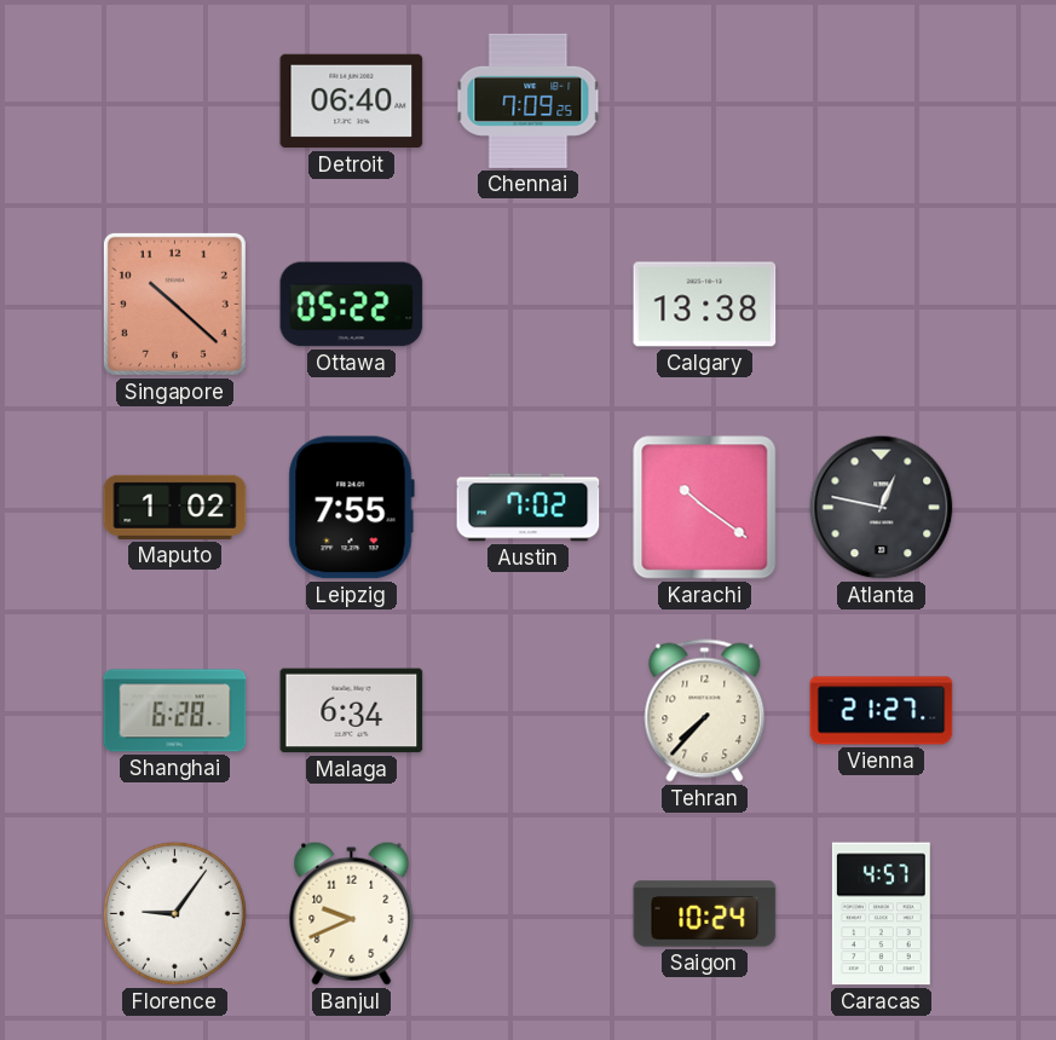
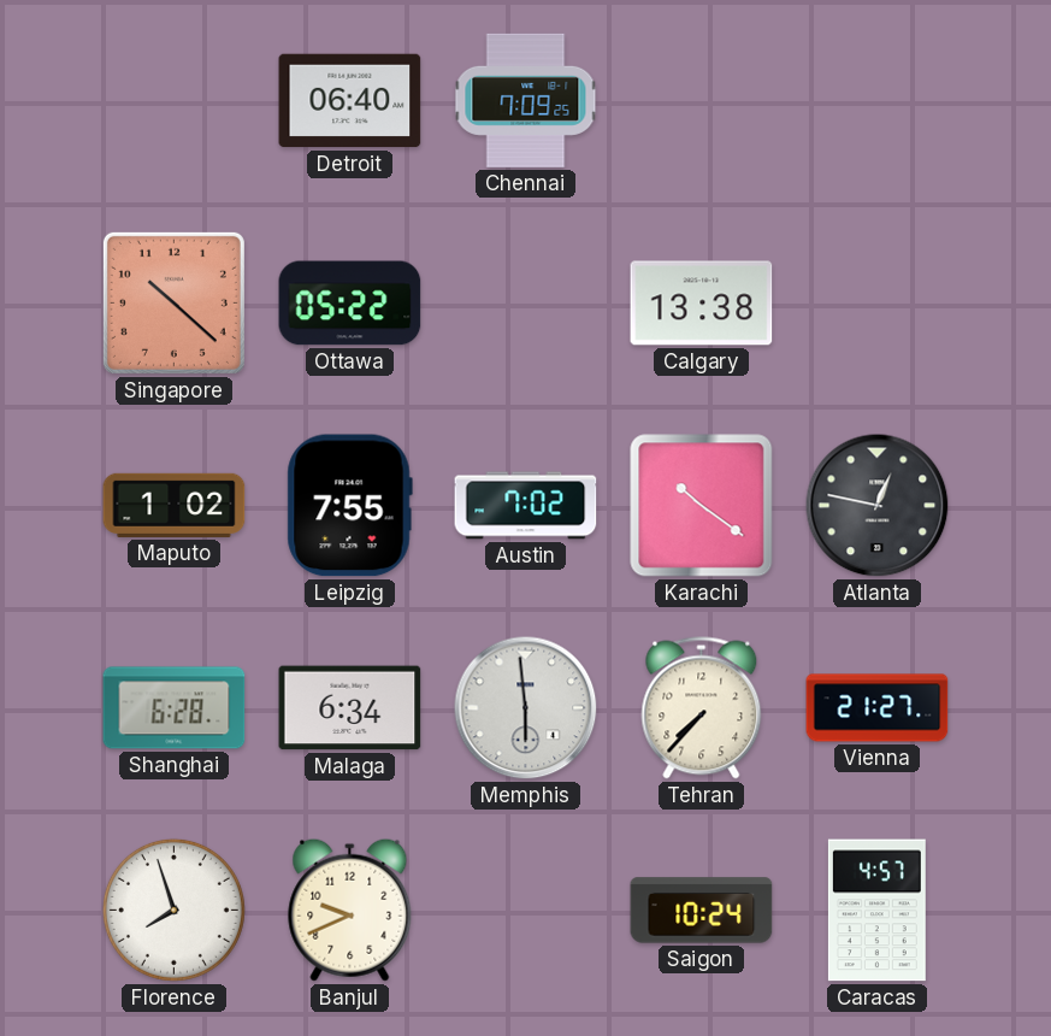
Memphis: none -> 5:59
Florence: 9:06 -> 7:57
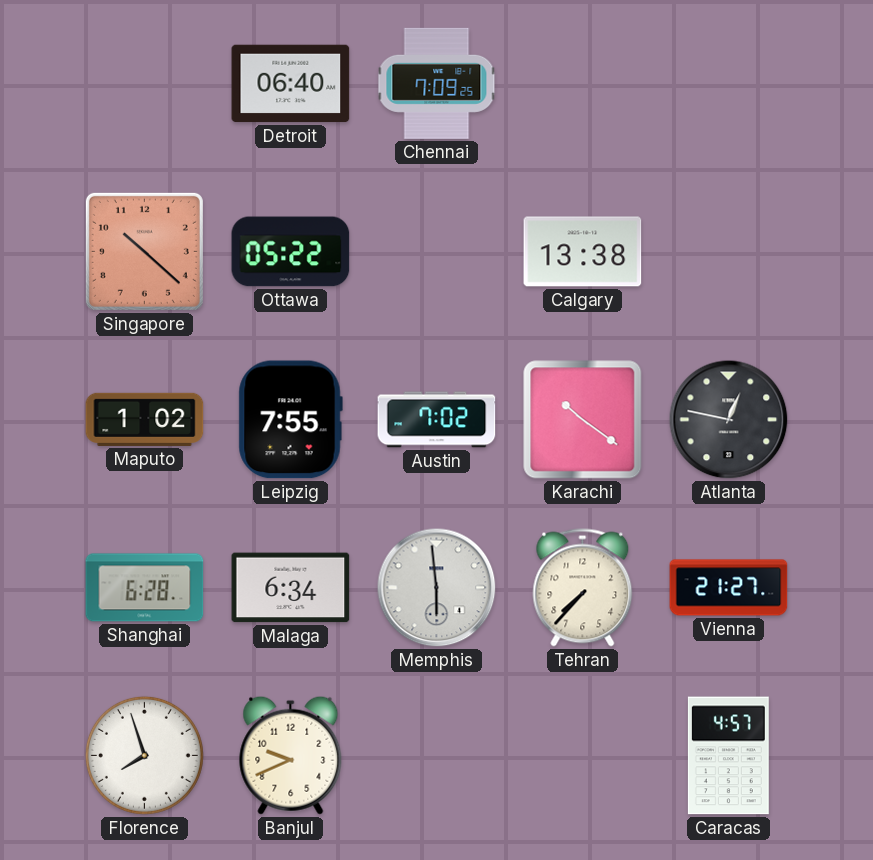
Saigon: 10:24 -> none
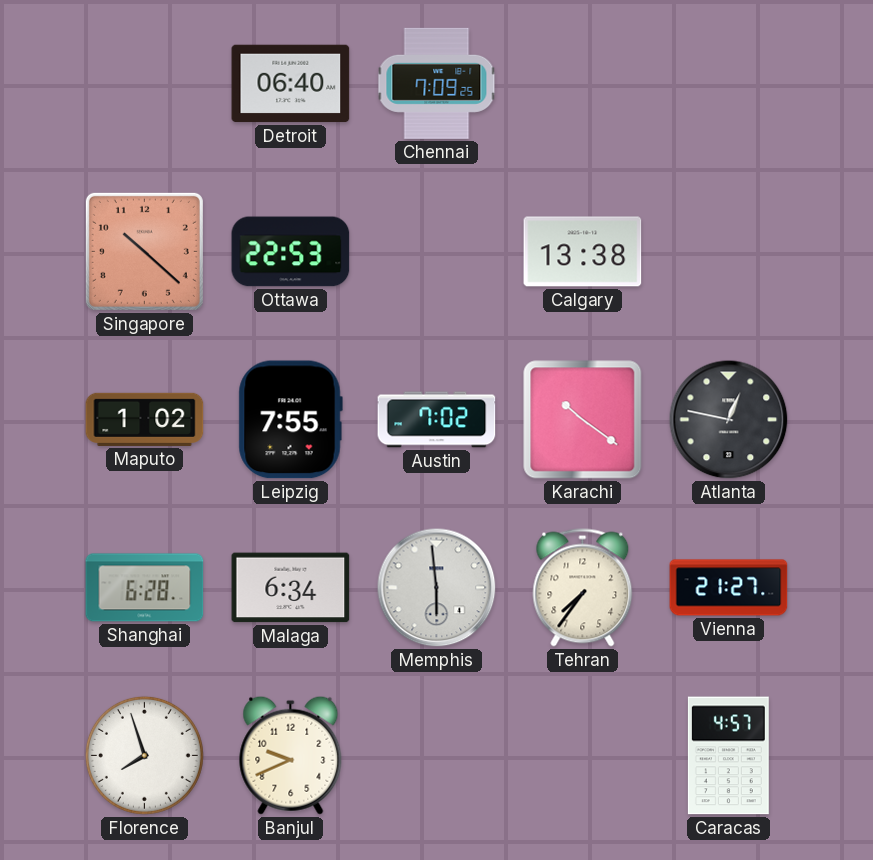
Ottawa: 05:22 -> 22:53
Tehran: 7:37 -> 7:36
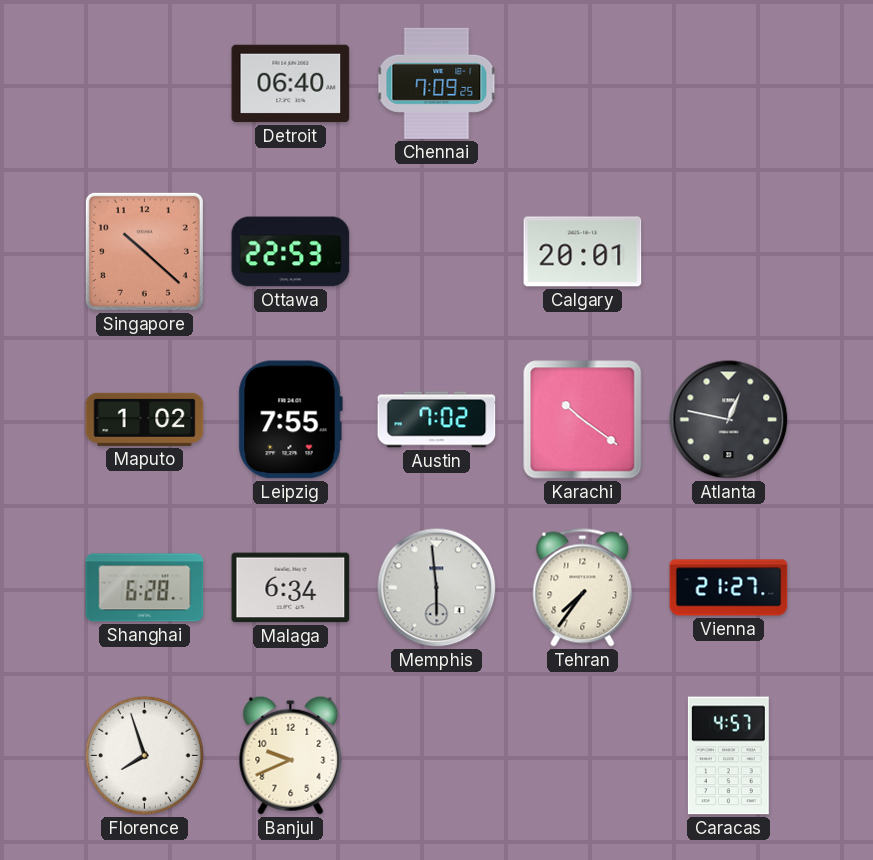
Calgary: 13:38 -> 20:01
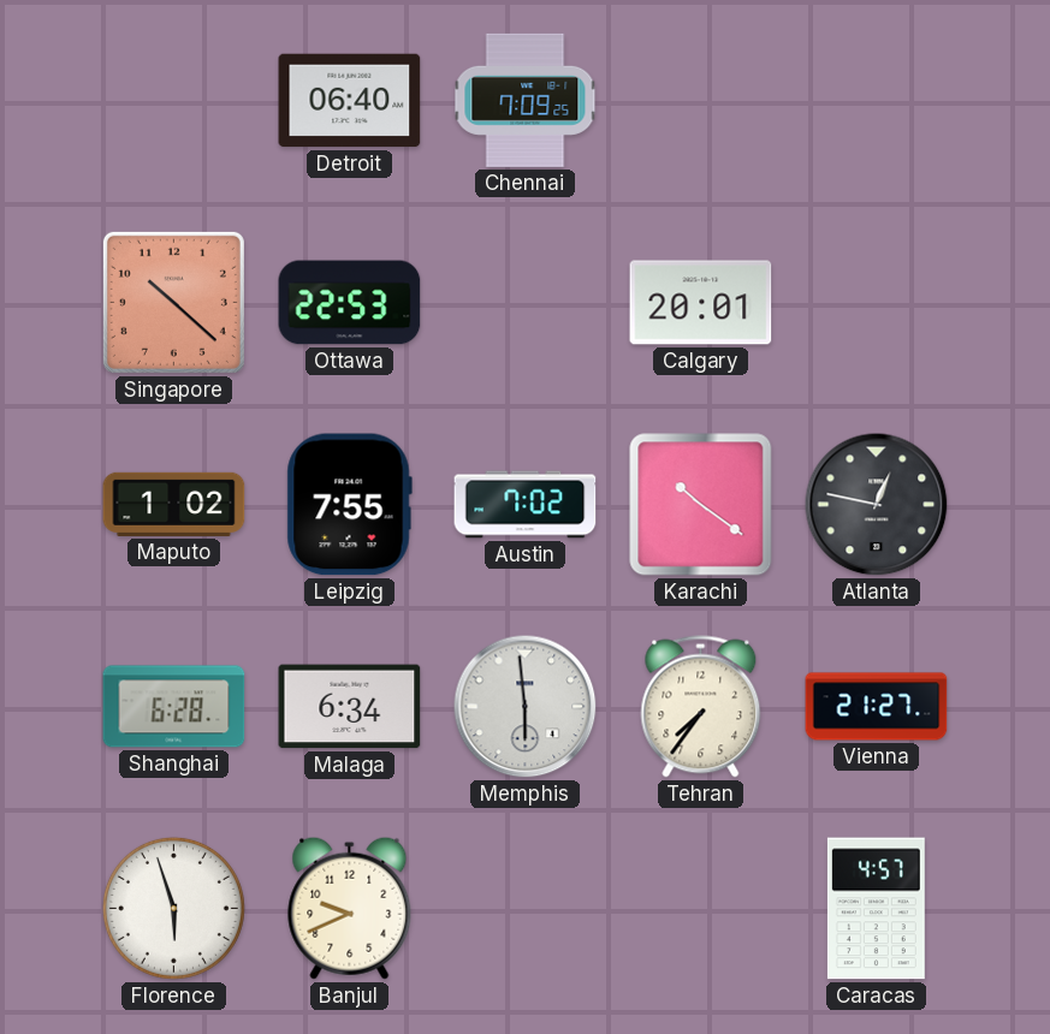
Florence: 7:57 -> 5:57
